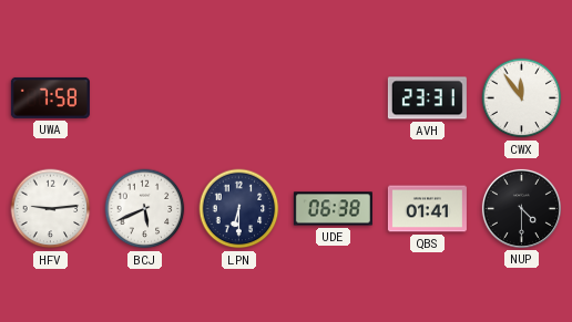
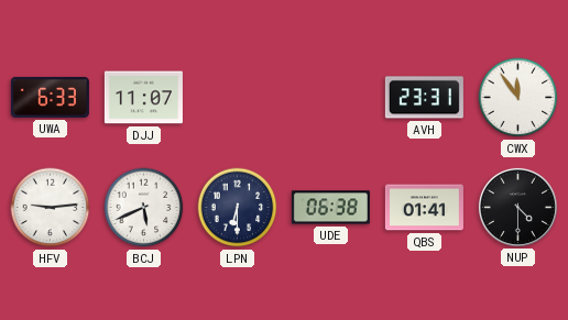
UWA: 7:58 -> 6:33
DJJ: none -> 11:07
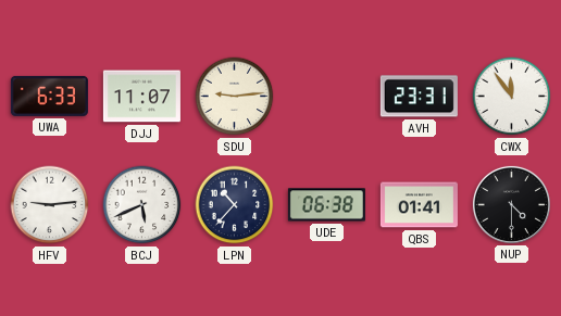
SDU: none -> 9:14
LPN: 6:30 -> 10:37
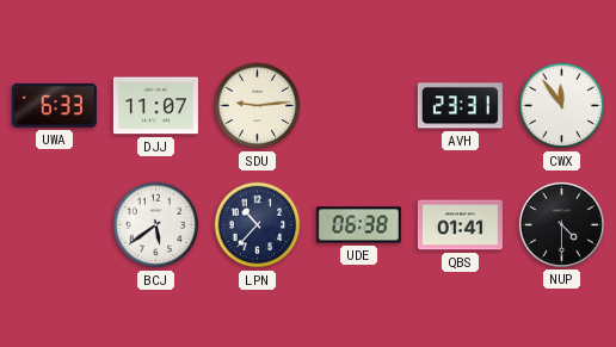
HFV: 9:14 -> none
BCJ: 5:41 -> 5:39
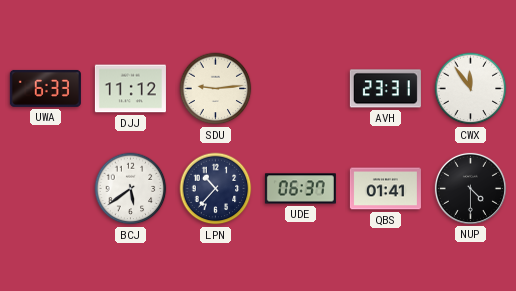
DJJ: 11:07 -> 11:12
UDE: 06:38 -> 06:37
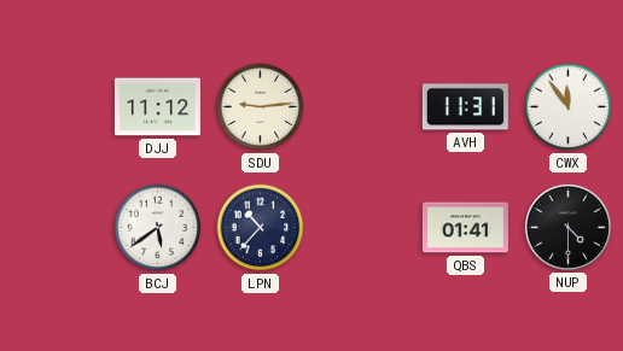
UWA: 6:33 -> none
AVH: 23:31 -> 11:31
UDE: 06:37 -> none
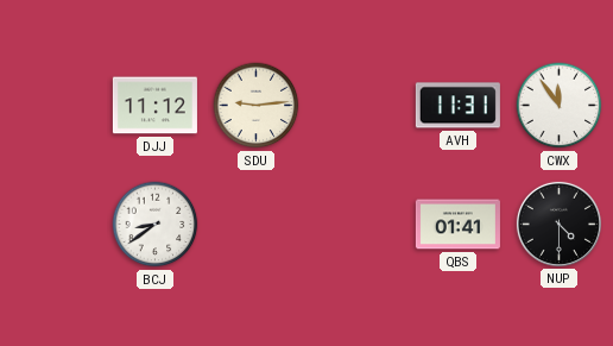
BCJ: 5:39 -> 8:39
LPN: 10:37 -> none
